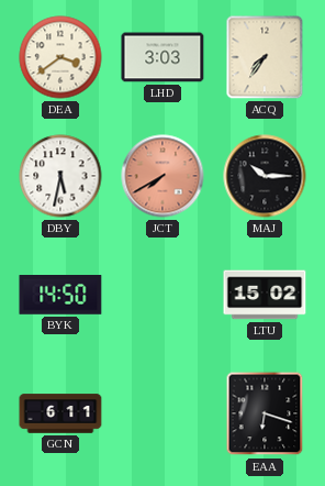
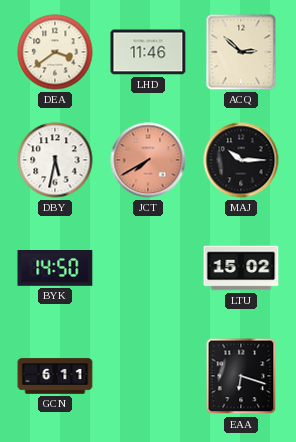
LHD: 3:03 -> 11:46
ACQ: 7:36 -> 2:52
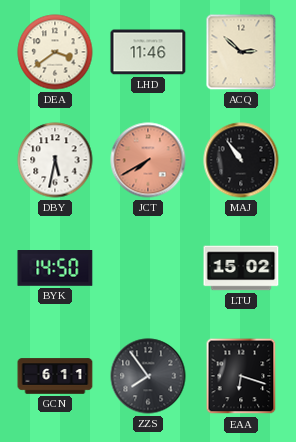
MAJ: 10:15 -> 10:54
ZZS: none -> 7:54
